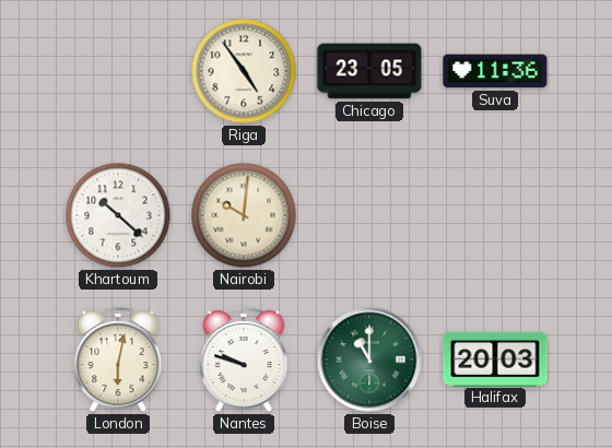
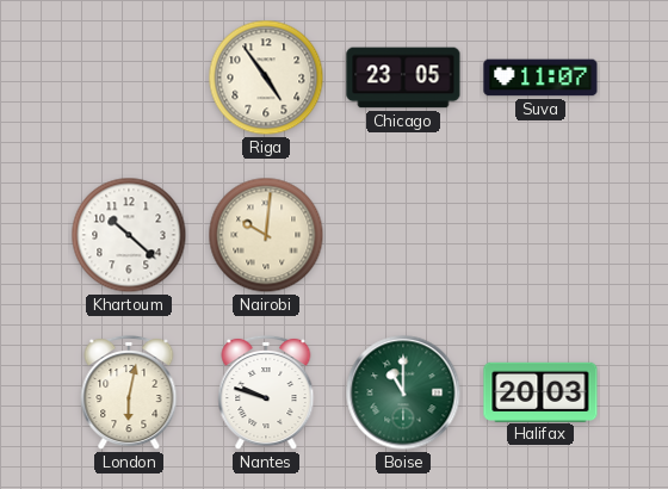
Suva: 11:36 -> 11:07
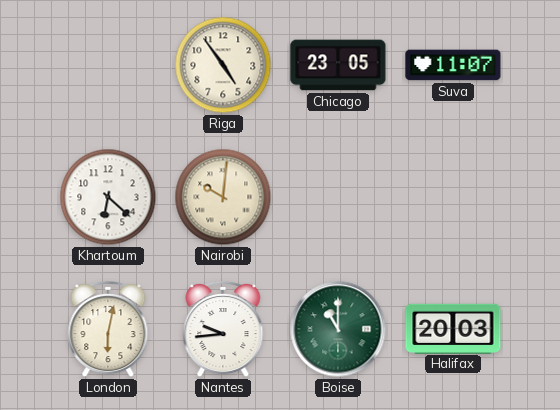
Khartoum: 10:22 -> 6:22
Nantes: 9:48 -> 9:44
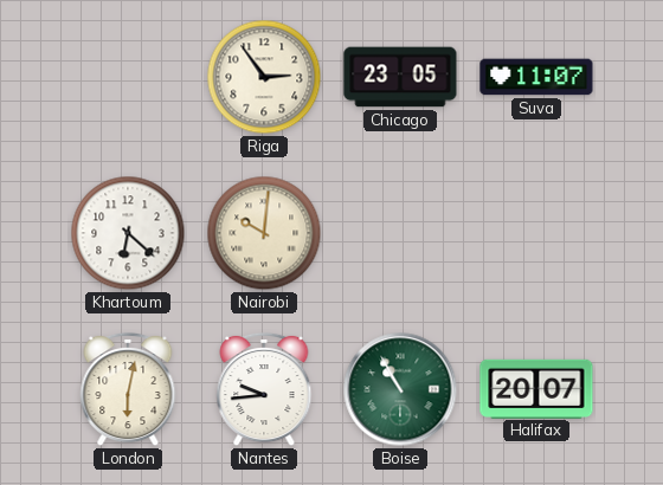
Riga: 4:54 -> 2:54
Boise: 11:00 -> 10:55
Halifax: 20:03 -> 20:07
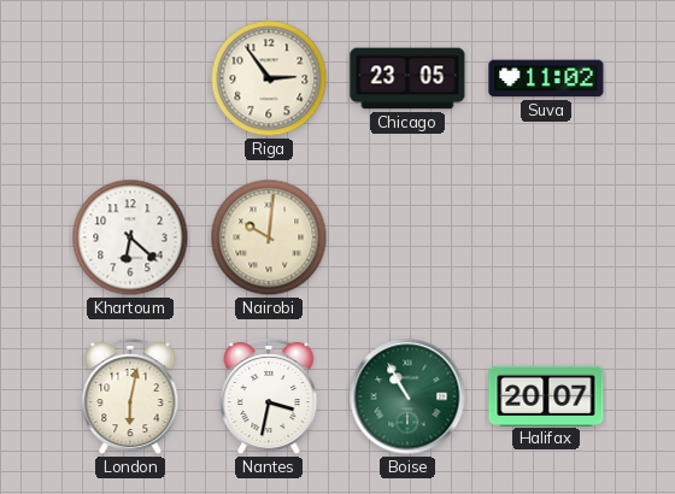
Suva: 11:07 -> 11:02
Nantes: 9:44 -> 3:32
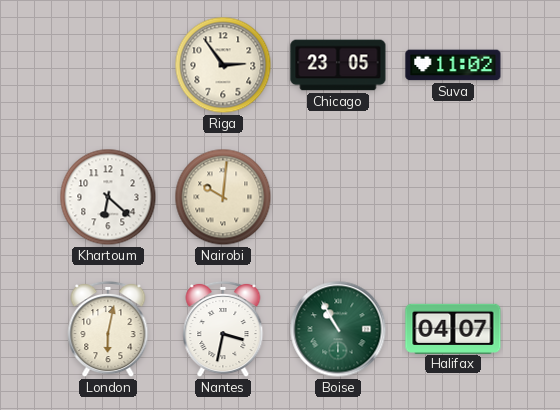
Halifax: 20:07 -> 04:07
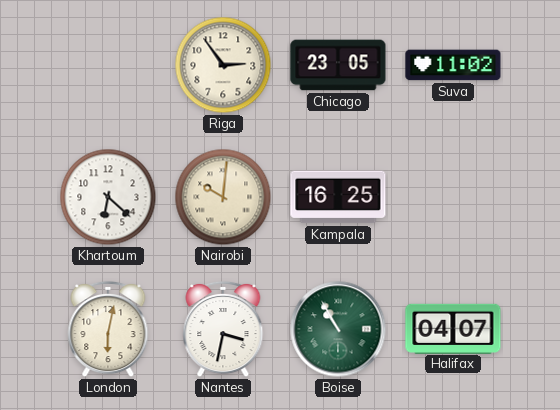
Kampala: none -> 16:25
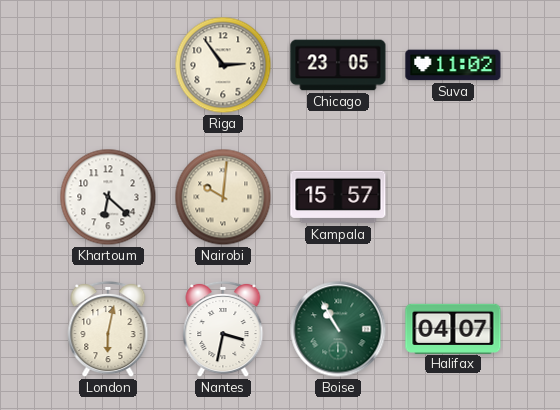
Kampala: 16:25 -> 15:57
